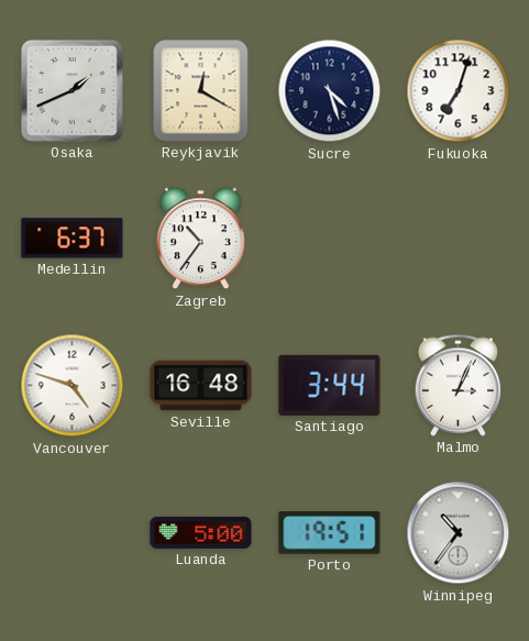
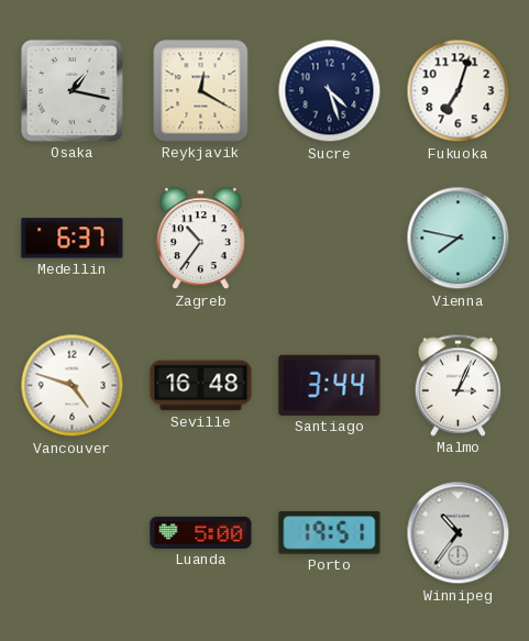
Osaka: 1:41 -> 1:17
Vienna: none -> 7:47
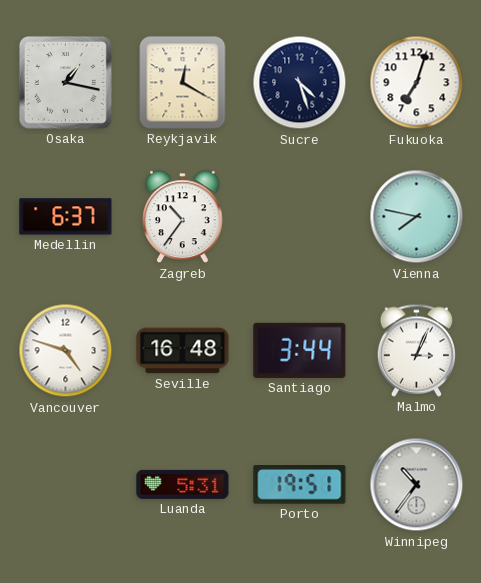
Luanda: 5:00 -> 5:31
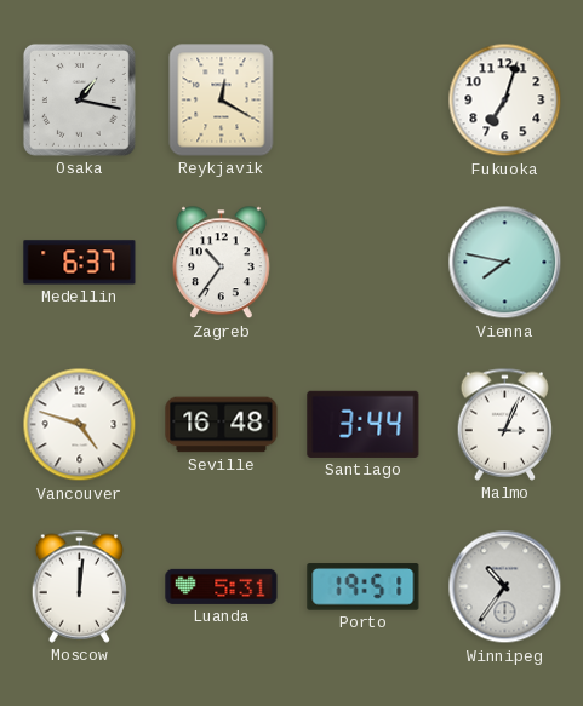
Sucre: 4:27 -> none
Moscow: none -> 12:01
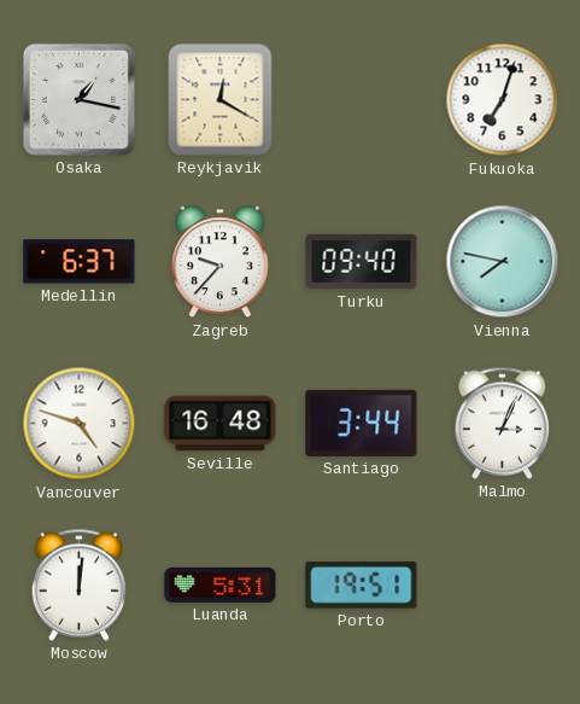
Zagreb: 10:36 -> 9:37
Turku: none -> 09:40
Winnipeg: 10:36 -> none
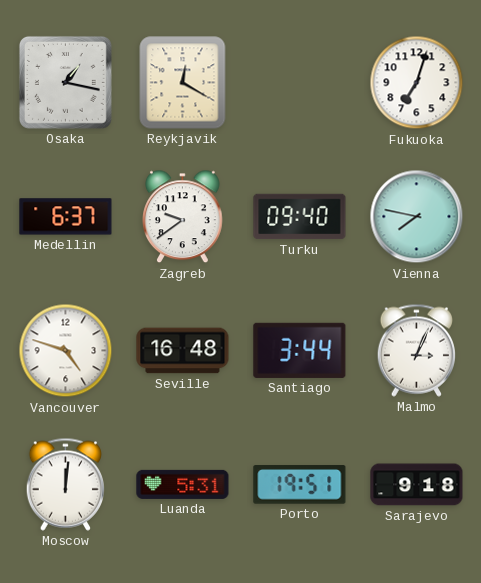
Zagreb: 9:37 -> 9:39
Sarajevo: none -> 9:18
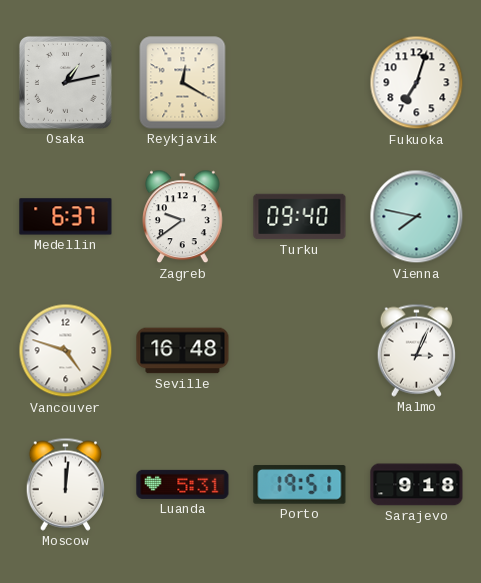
Osaka: 1:17 -> 1:13
Santiago: 3:44 -> none
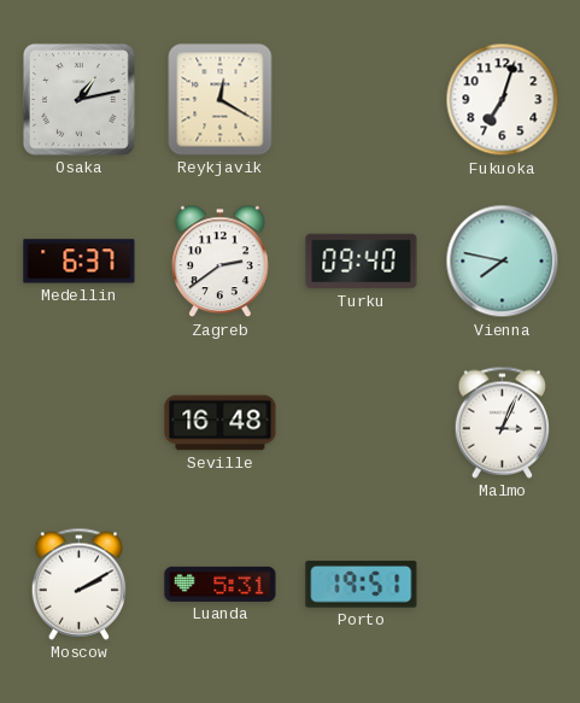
Zagreb: 9:39 -> 2:39
Vancouver: 4:48 -> none
Moscow: 12:01 -> 2:10
Sarajevo: 9:18 -> none
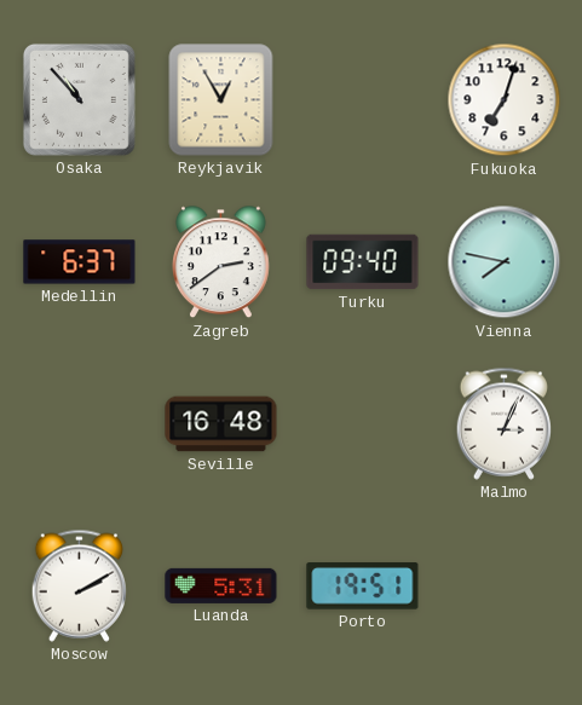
Osaka: 1:13 -> 10:53
Reykjavik: 12:20 -> 12:55
